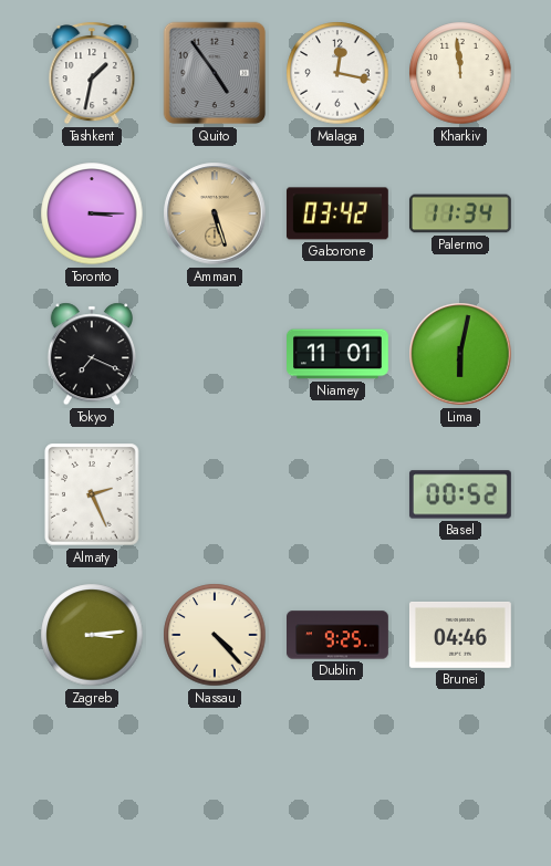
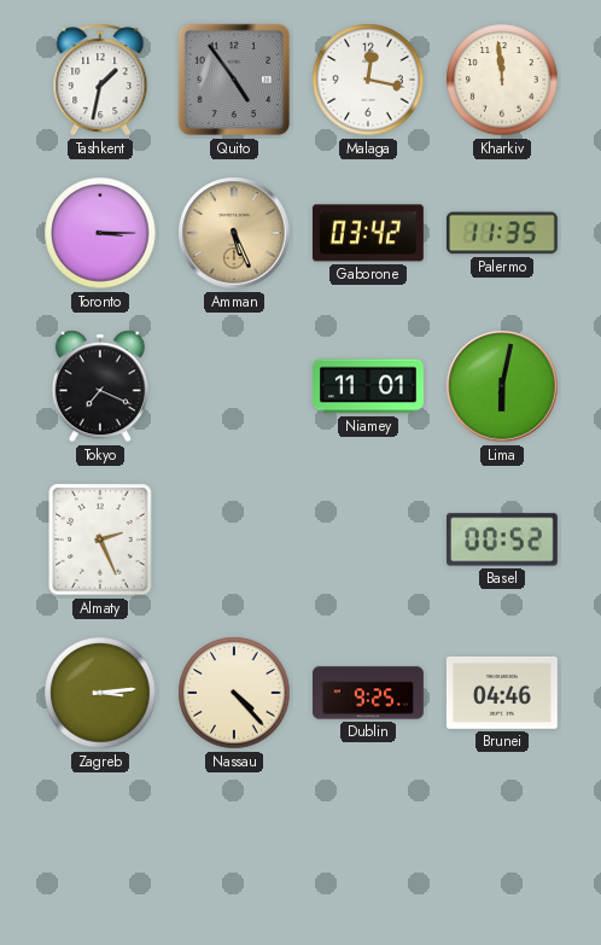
Amman: 5:27 -> 5:26
Palermo: 11:34 -> 11:35
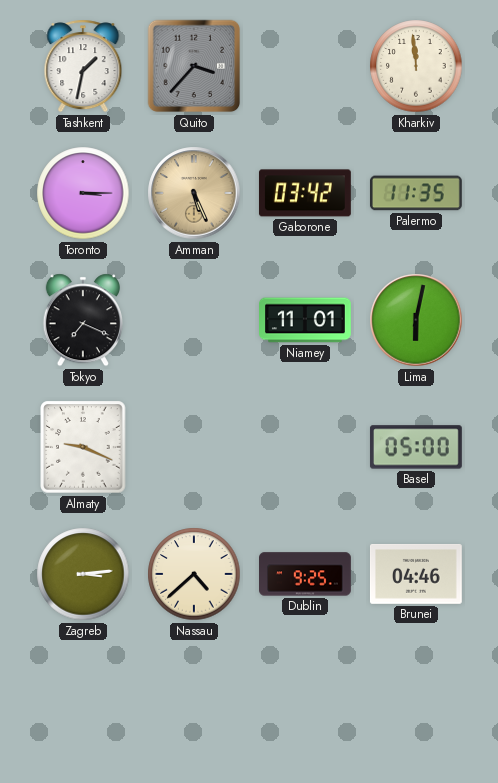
Quito: 4:54 -> 3:37
Malaga: 12:17 -> none
Almaty: 2:26 -> 9:19
Basel: 00:52 -> 05:00
Nassau: 4:23 -> 4:38
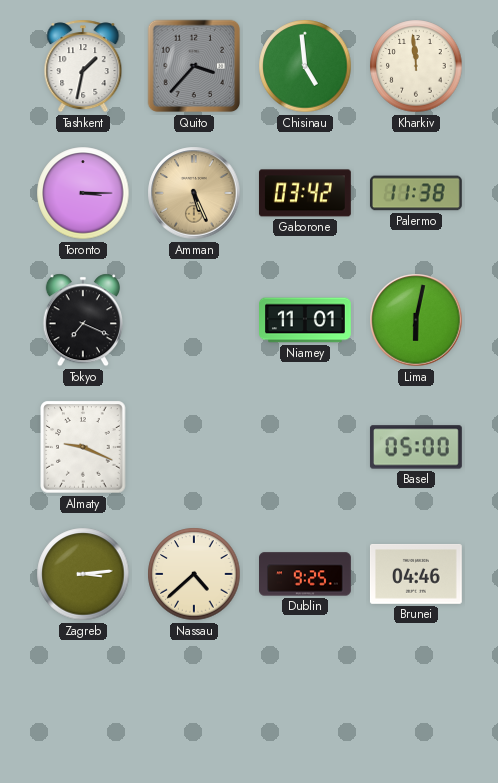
Chisinau: none -> 4:59
Palermo: 11:35 -> 11:38
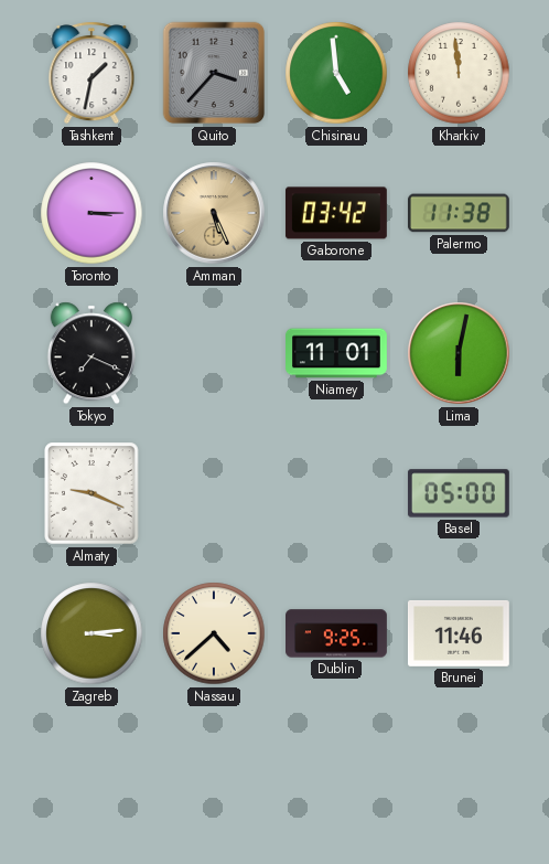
Brunei: 04:46 -> 11:46
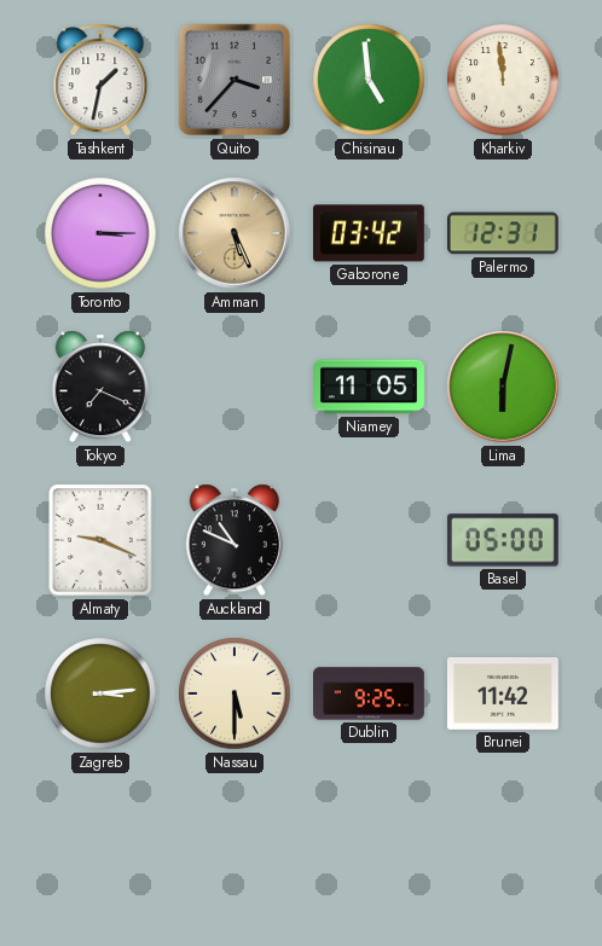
Palermo: 11:38 -> 12:31
Niamey: 11:01 -> 11:05
Auckland: none -> 10:49
Nassau: 4:38 -> 5:30
Brunei: 11:46 -> 11:42
